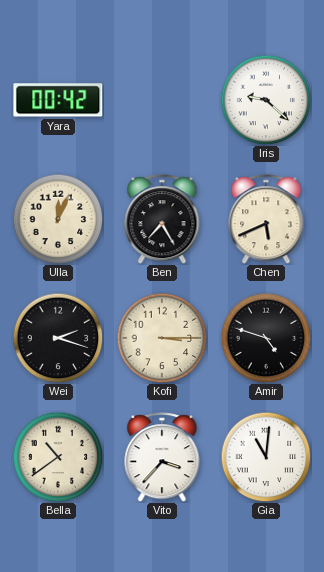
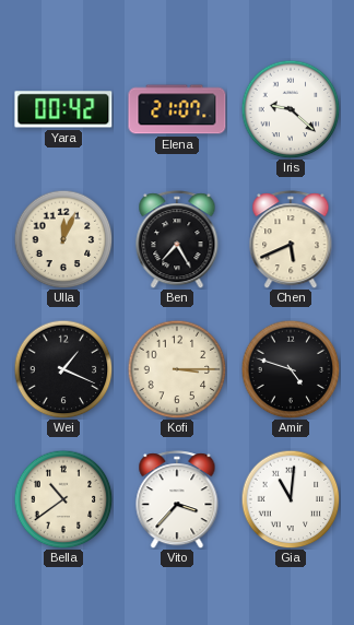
Elena: none -> 21:07
Wei: 2:18 -> 1:19
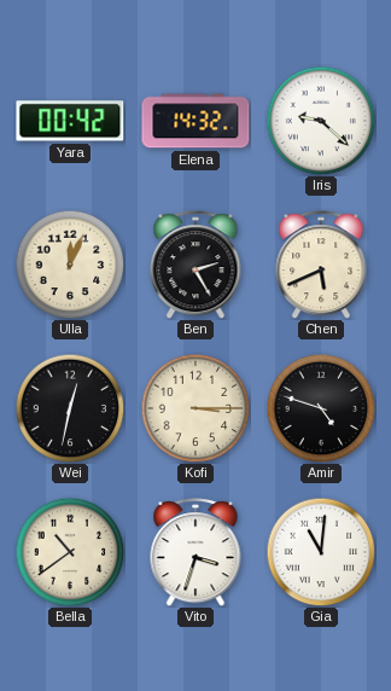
Elena: 21:07 -> 14:32
Ben: 7:25 -> 2:25
Wei: 1:19 -> 12:32
Vito: 3:37 -> 3:33
